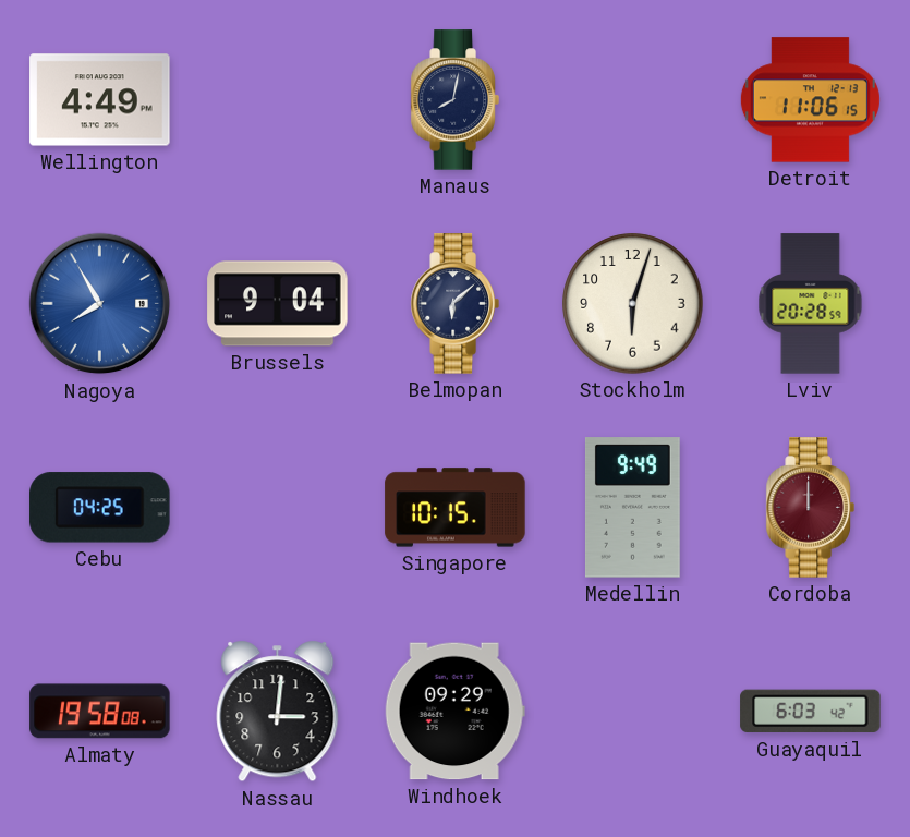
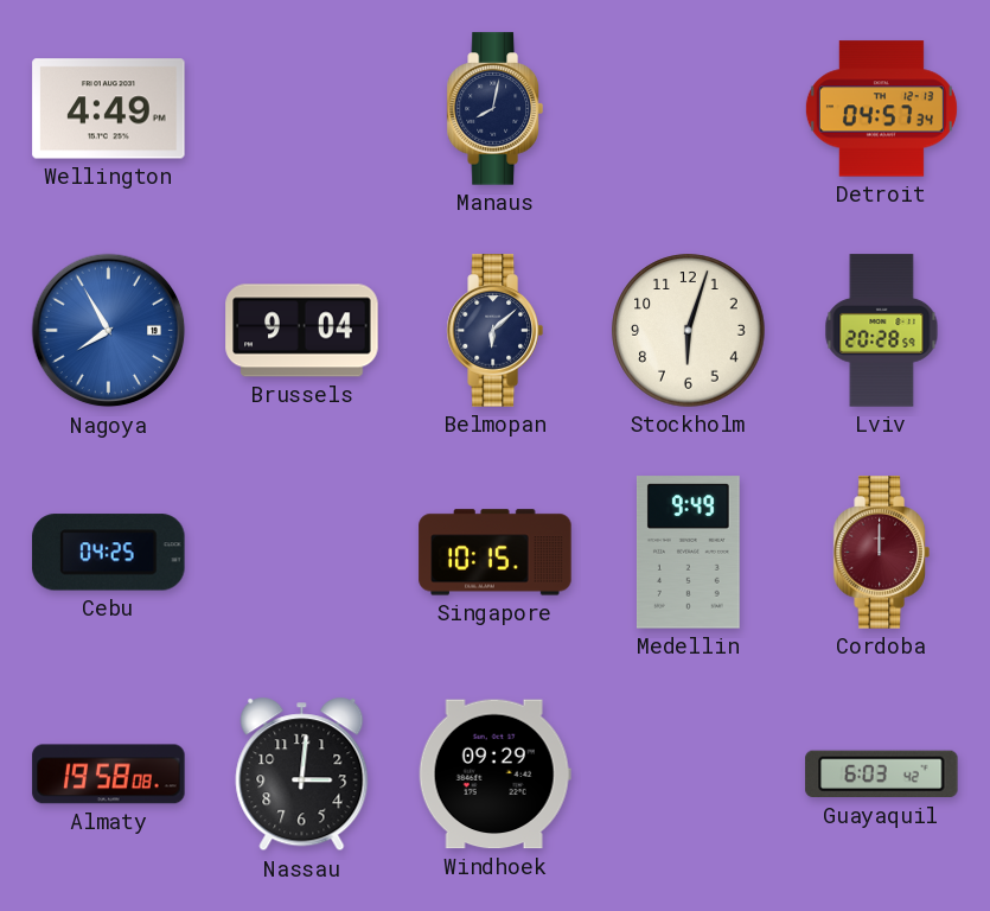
Detroit: 11:06 -> 04:57
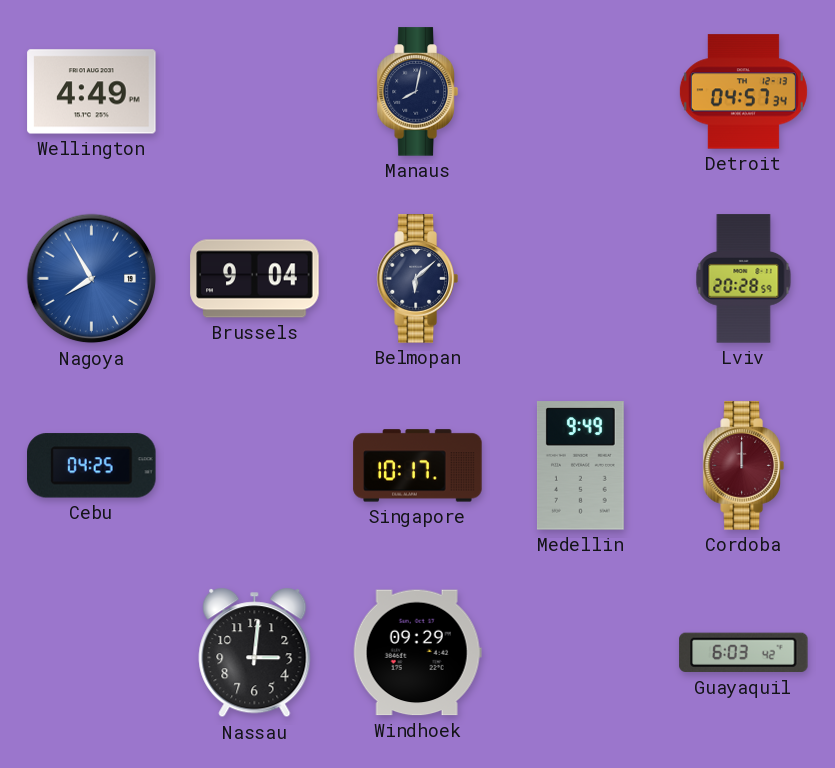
Stockholm: 6:03 -> none
Singapore: 10:15 -> 10:17
Almaty: 19:58 -> none
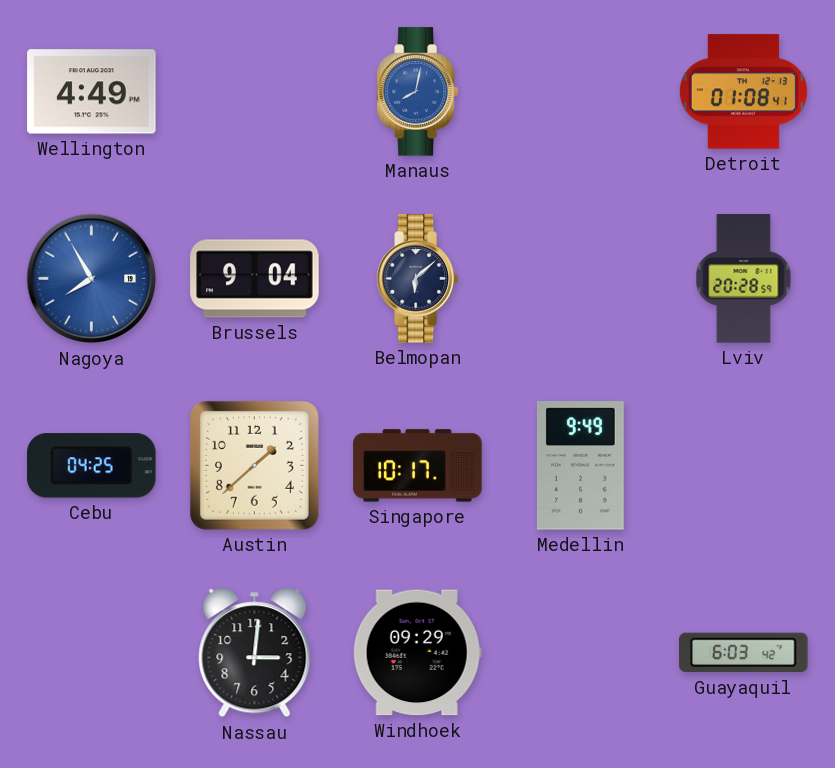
Manaus dial: navy -> blue
Detroit: 04:57 -> 01:08
Austin: none -> 1:38
Cordoba: 12:00 -> none
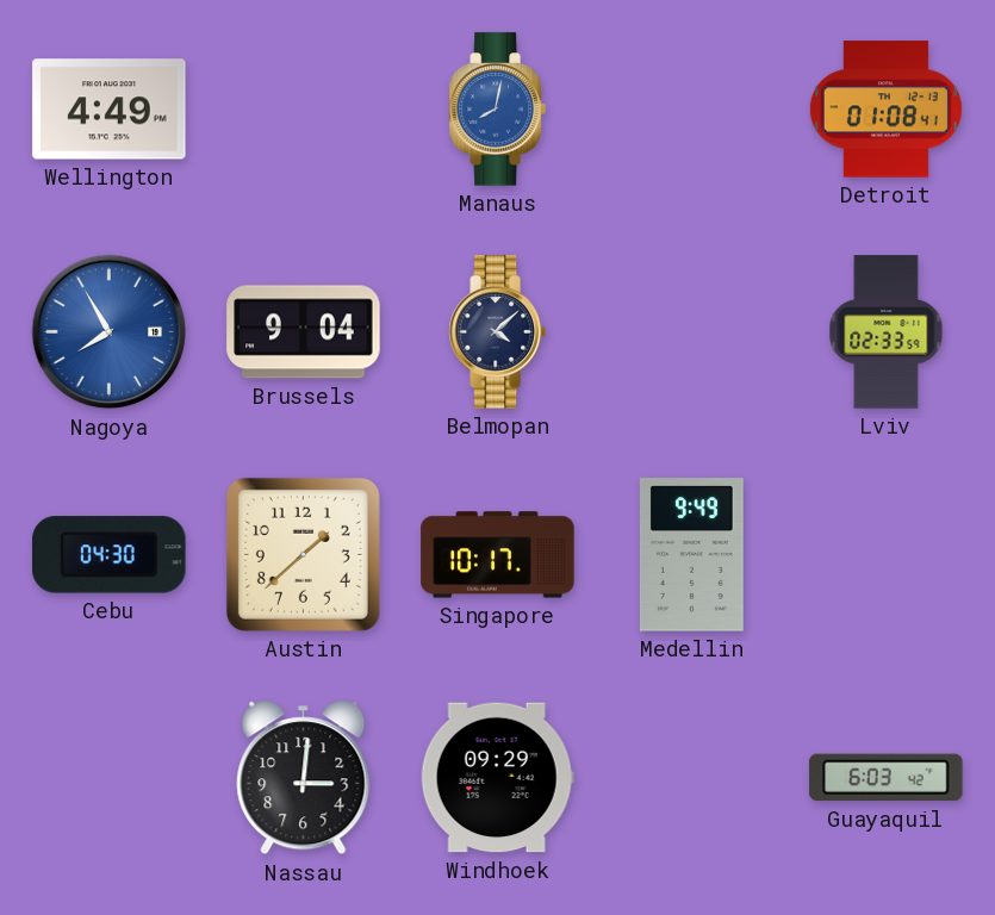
Belmopan: 6:08 -> 4:08
Lviv: 20:28 -> 02:33
Cebu: 04:25 -> 04:30
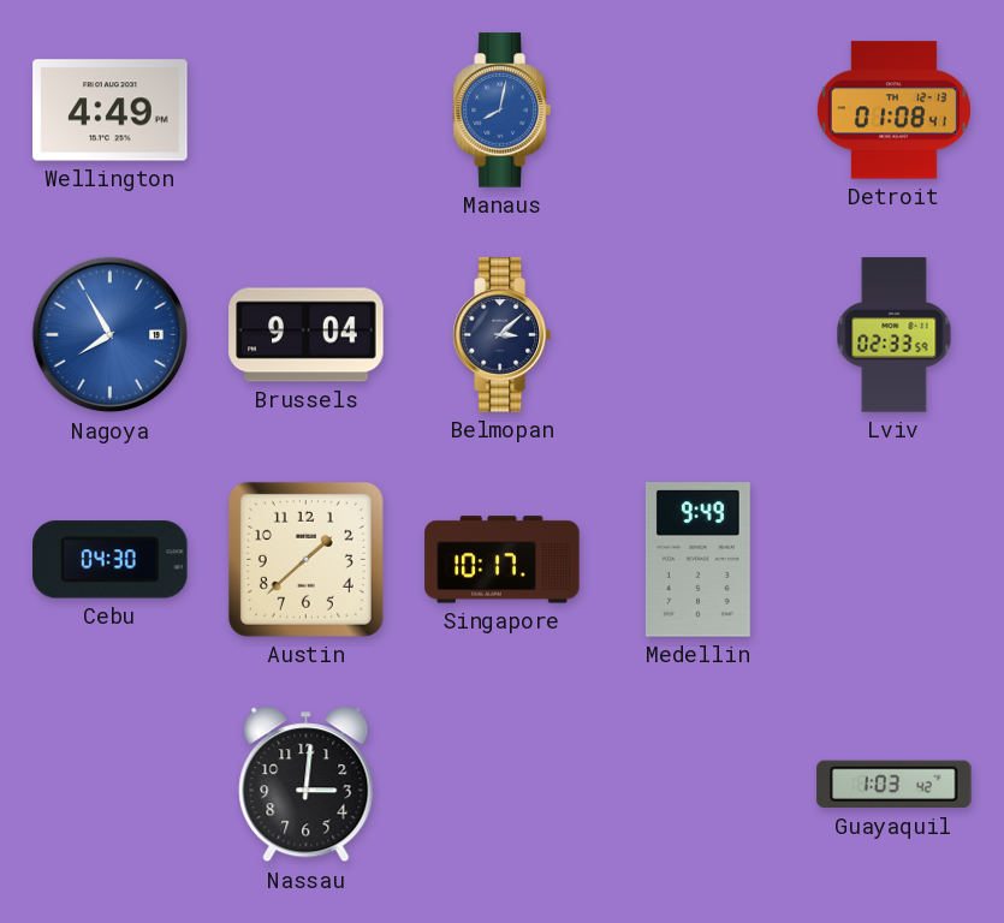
Belmopan: 4:08 -> 3:08
Windhoek: 09:29 -> none
Guayaquil: 6:03 -> 1:03
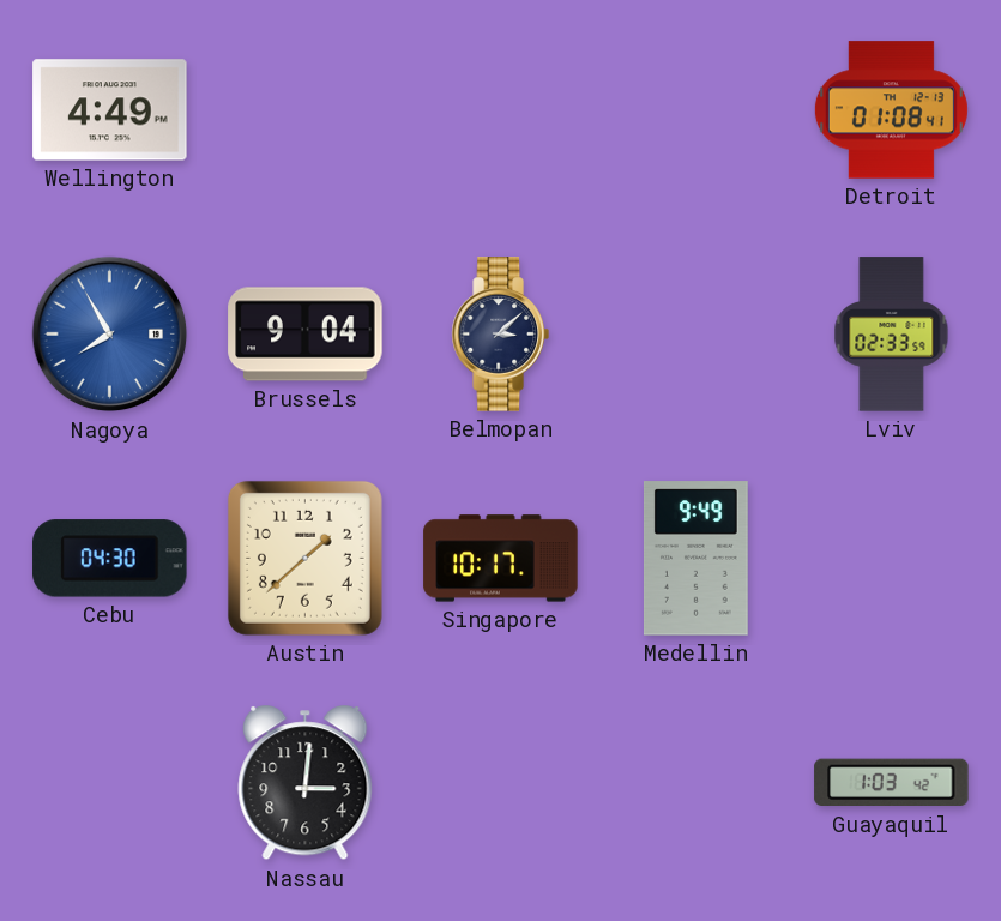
Manaus: 8:02 -> none
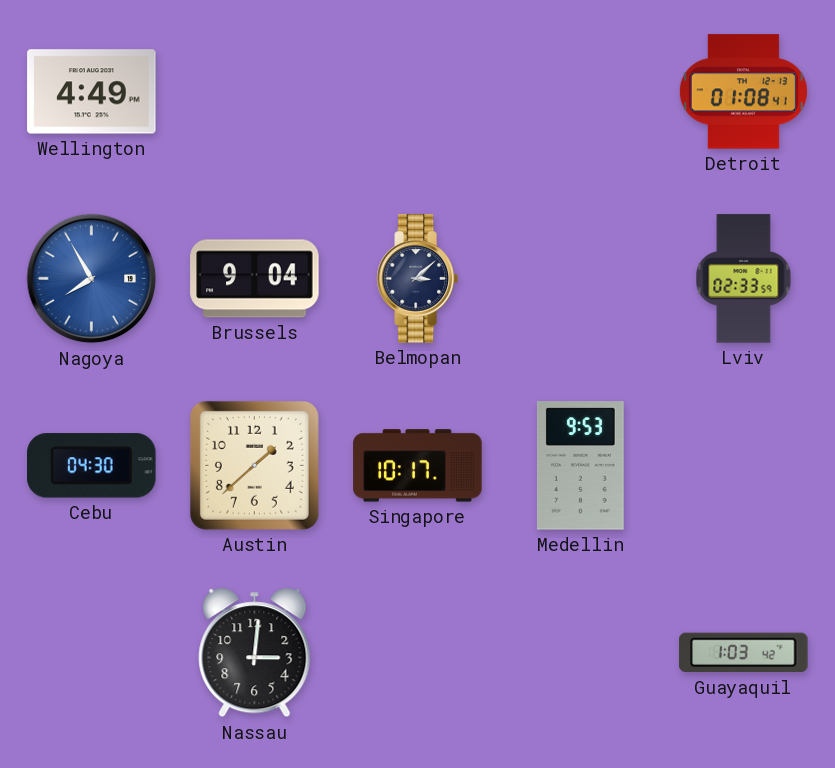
Medellin: 9:49 -> 9:53
